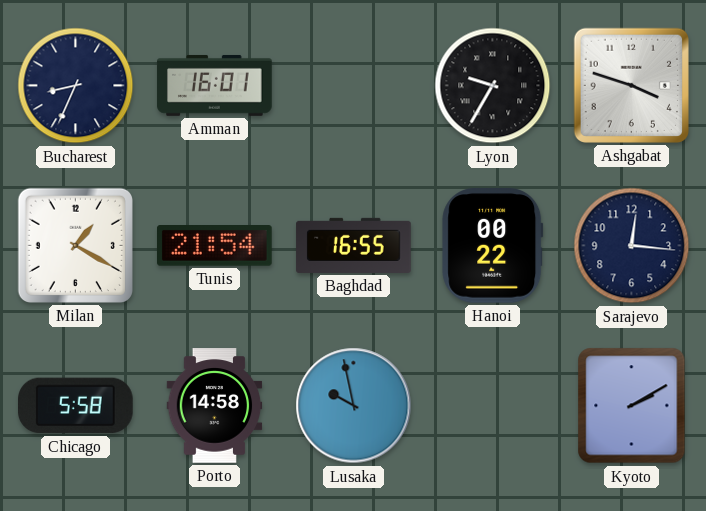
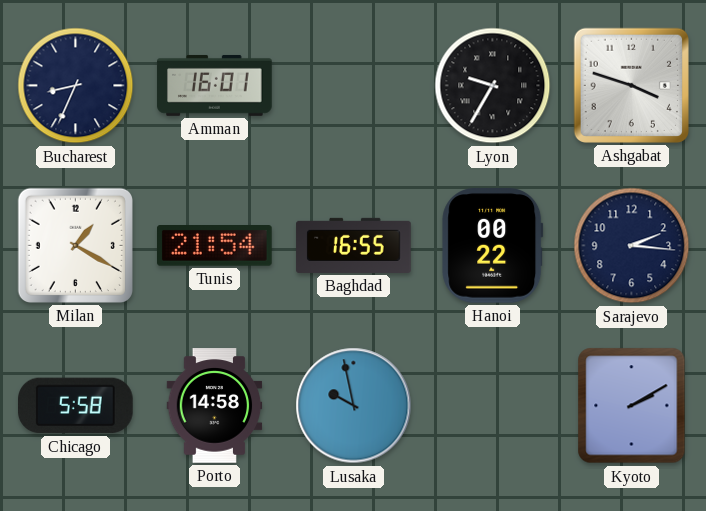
Sarajevo: 12:16 -> 2:16
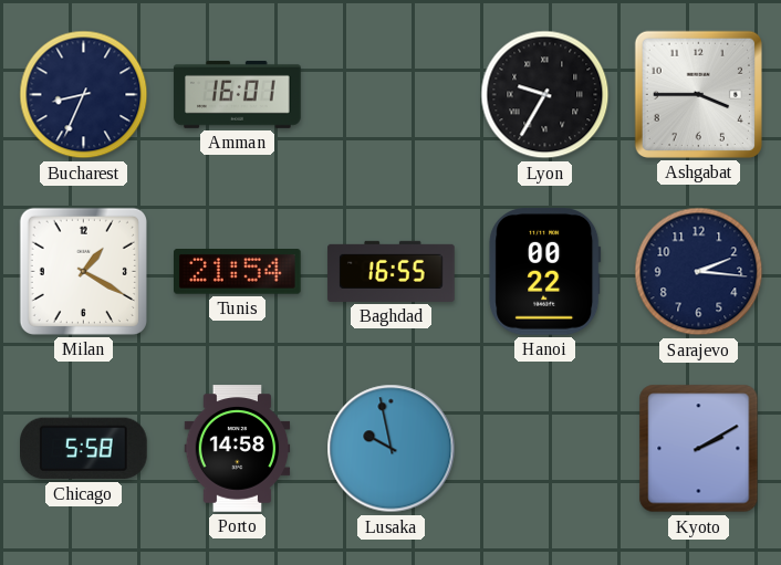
Ashgabat: 3:48 -> 3:45
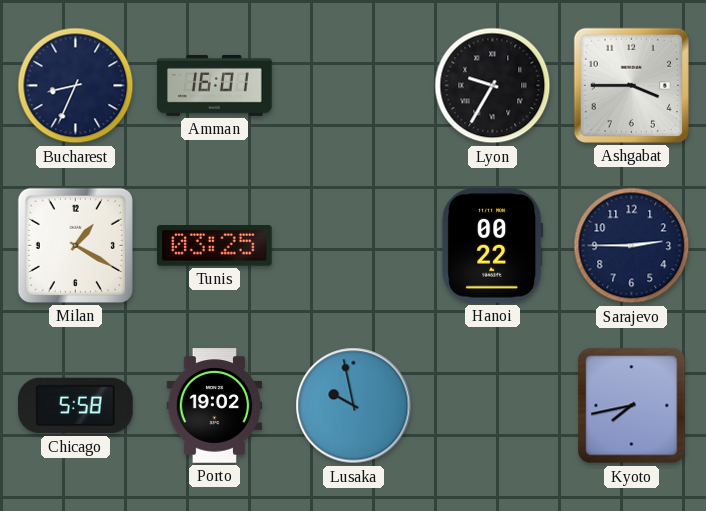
Tunis: 21:54 -> 03:25
Baghdad: 16:55 -> none
Sarajevo: 2:16 -> 2:45
Porto: 14:58 -> 19:02
Kyoto: 2:10 -> 7:43
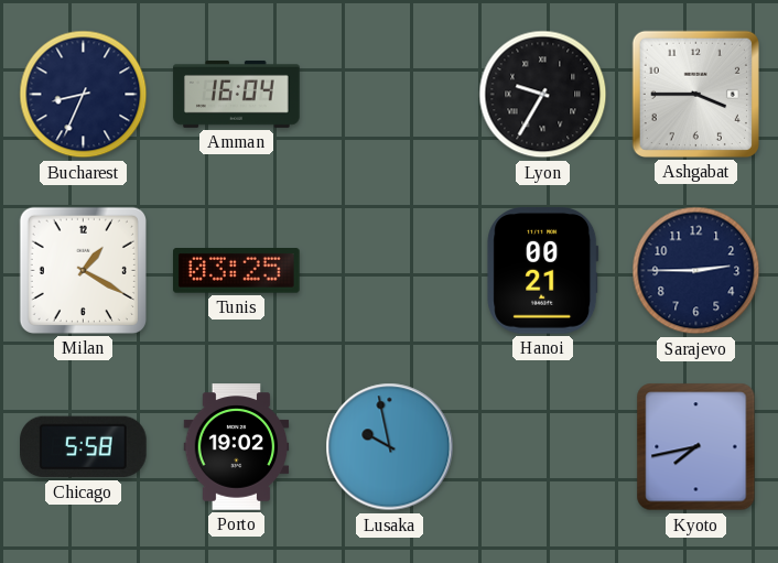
Amman: 16:01 -> 16:04
Hanoi: 00:22 -> 00:21
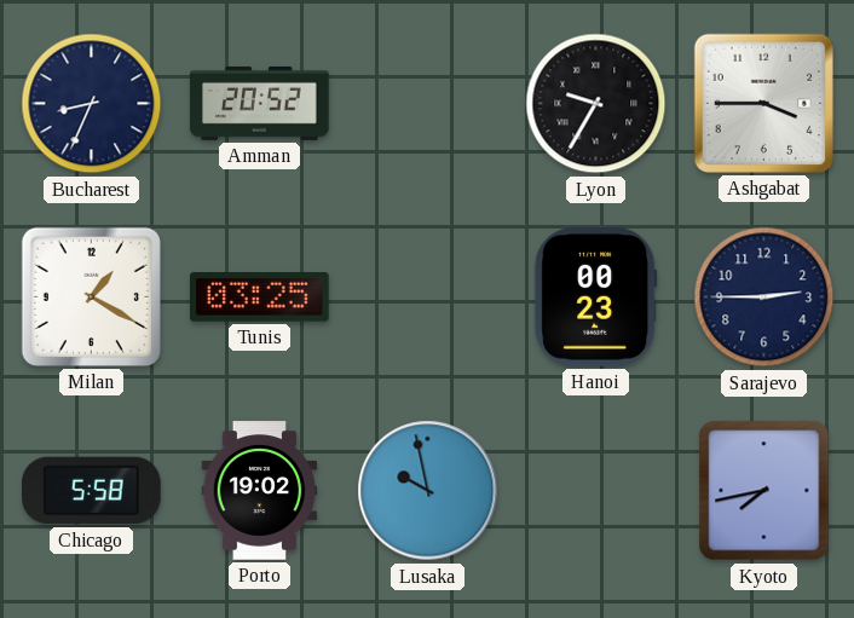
Amman: 16:04 -> 20:52
Hanoi: 00:21 -> 00:23
